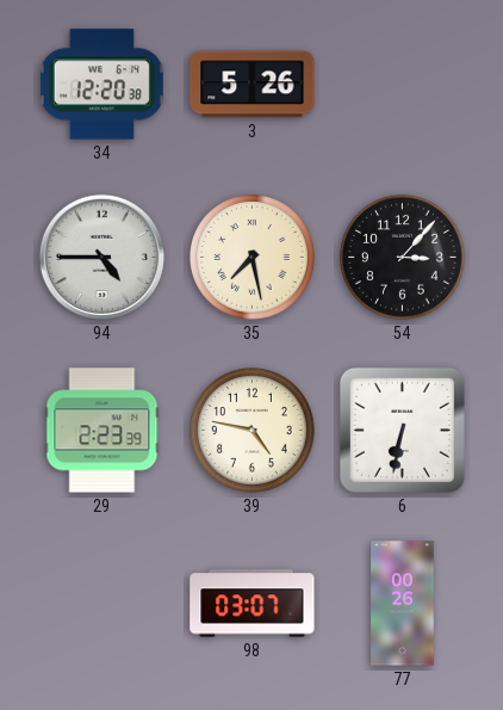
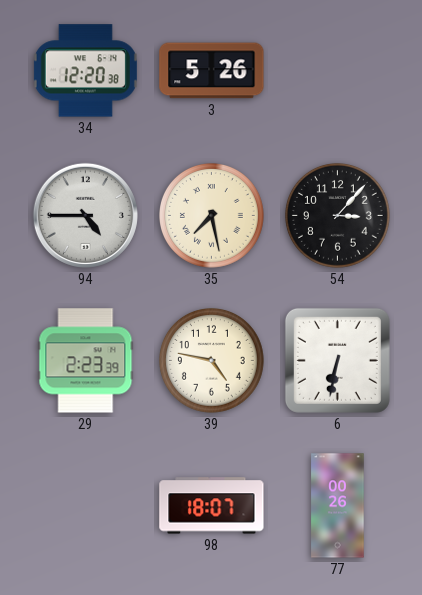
98: 03:07 -> 18:07
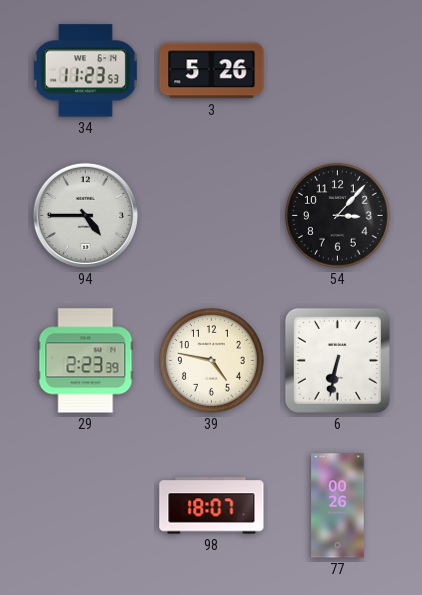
34: 12:20 -> 11:23
35: 7:28 -> none
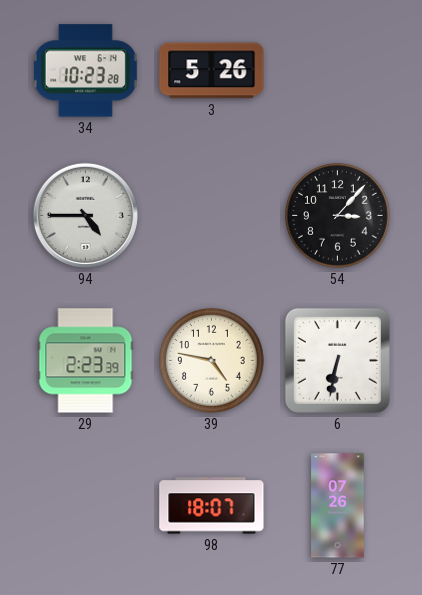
34: 11:23 -> 10:23
77: 00:26 -> 07:26
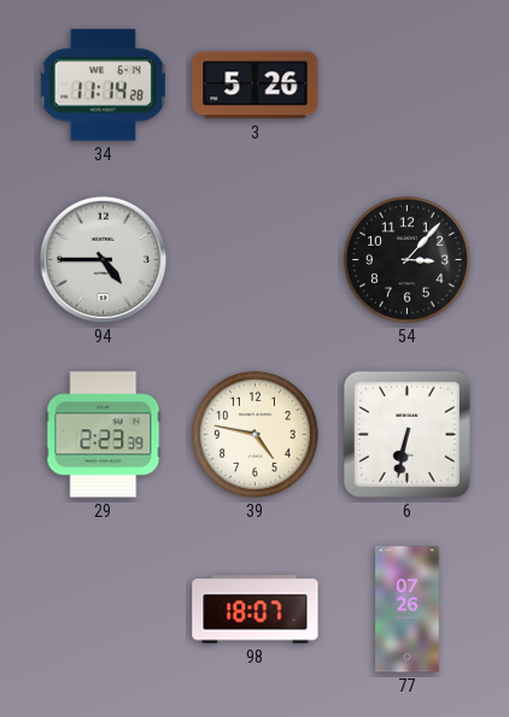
34: 10:23 -> 11:14
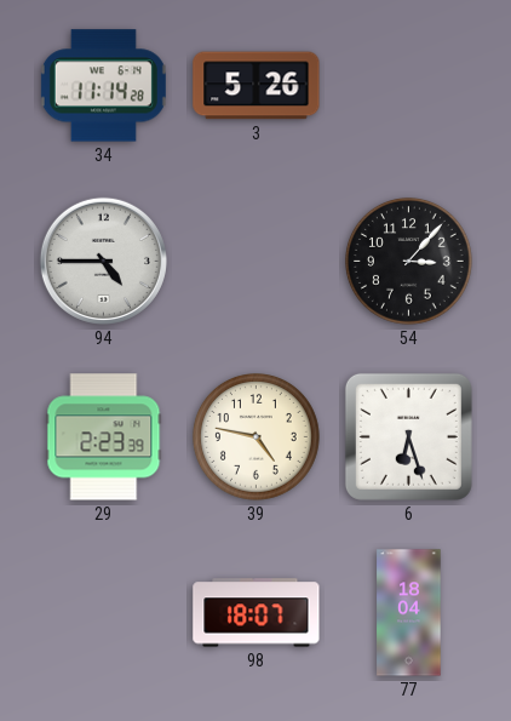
6: 6:32 -> 6:27
77: 07:26 -> 18:04
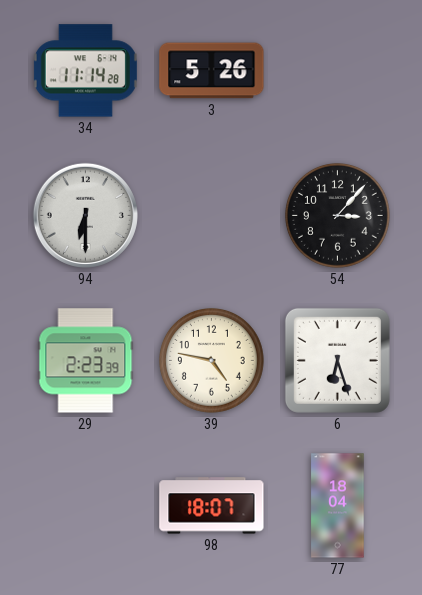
94: 4:45 -> 6:30
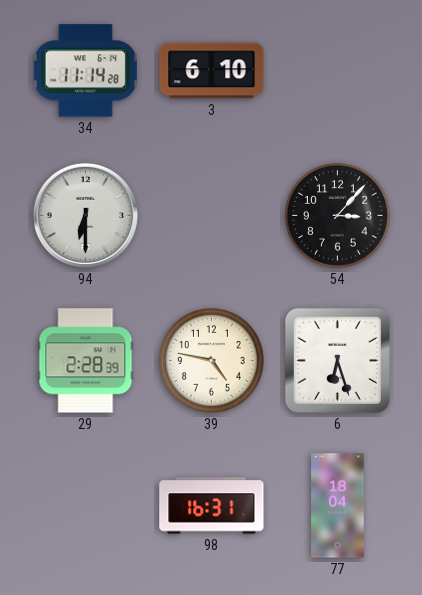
3: 5:26 -> 6:10
29: 2:23 -> 2:28
98: 18:07 -> 16:31
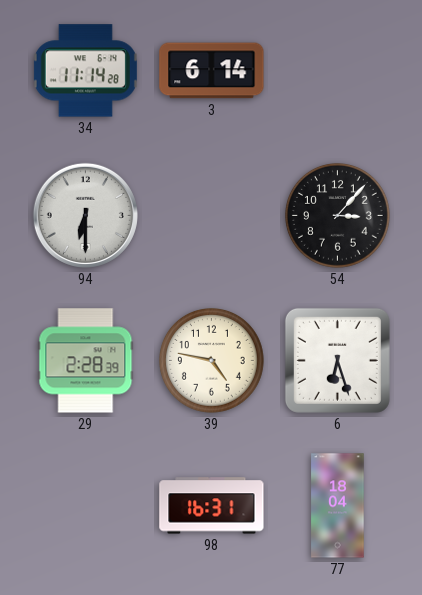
3: 6:10 -> 6:14
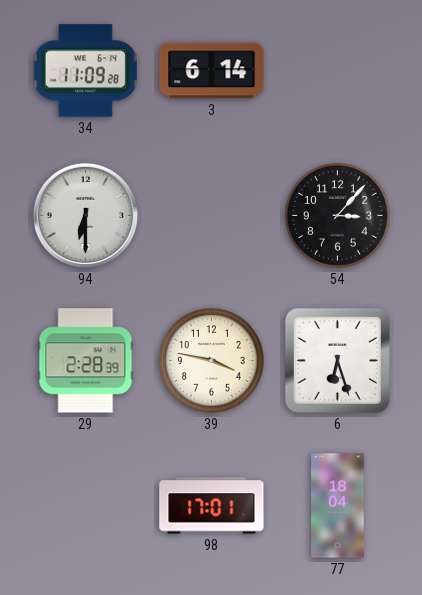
34: 11:14 -> 11:09
39: 4:47 -> 3:47
98: 16:31 -> 17:01
